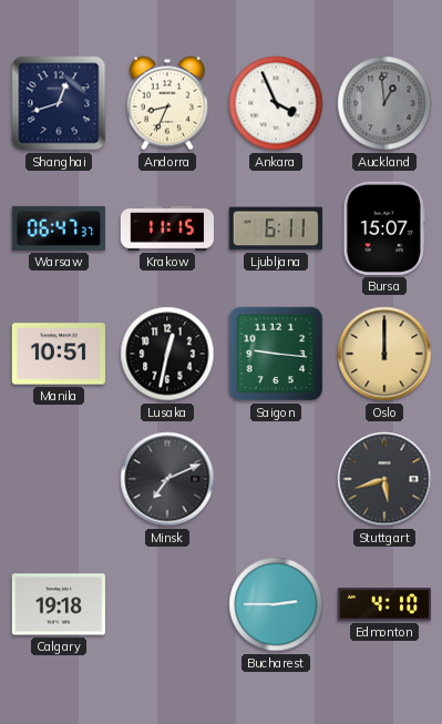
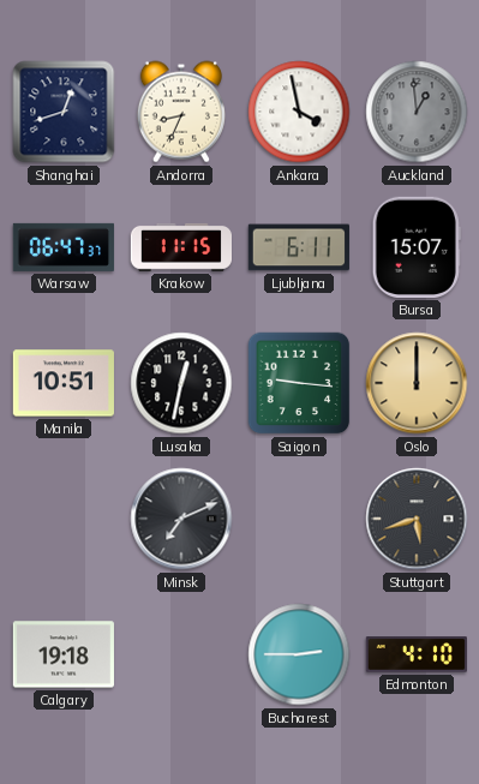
Ankara: 3:56 -> 3:58
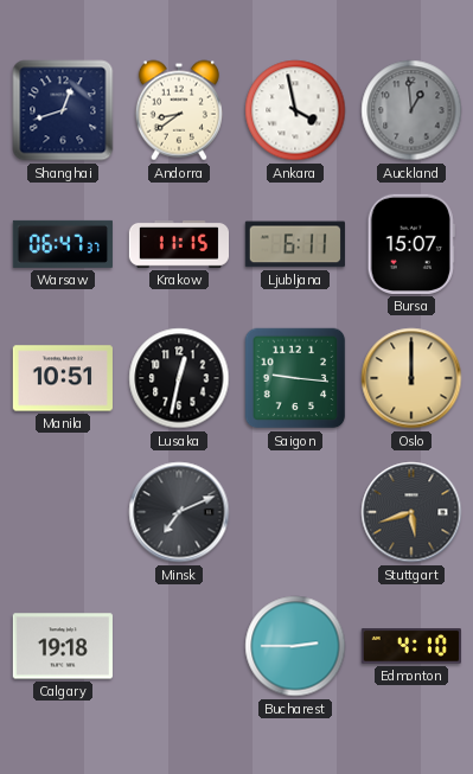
Andorra: 8:34 -> 8:39
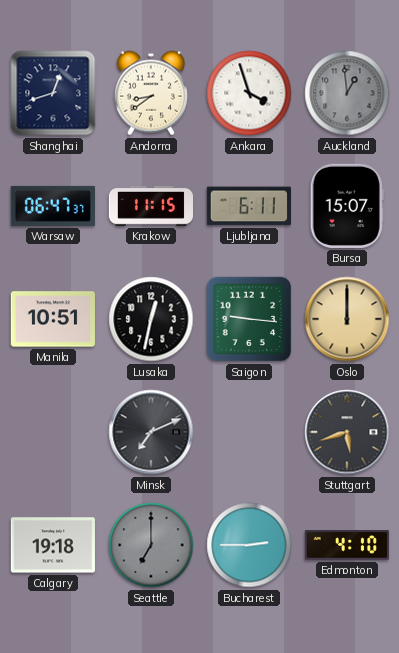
Ankara: 3:58 -> 3:57
Seattle: none -> 7:00
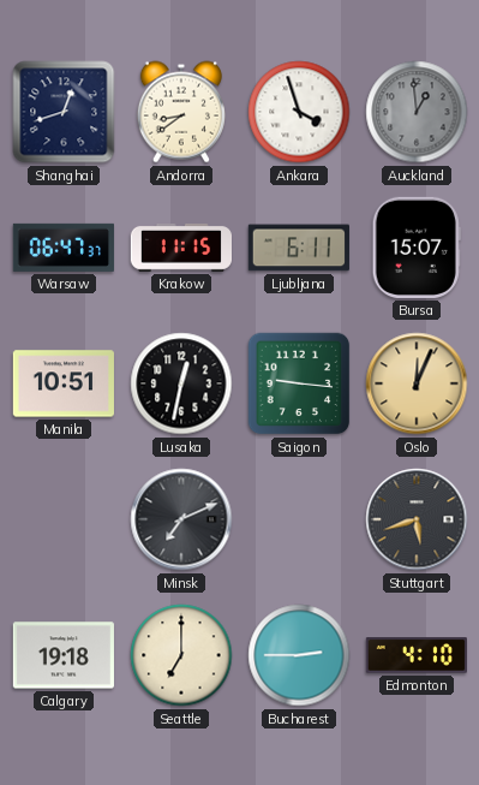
Oslo: 12:00 -> 12:04
Seattle dial: grey -> cream
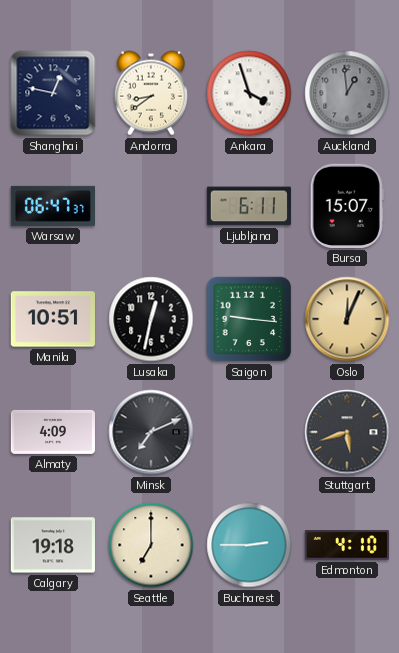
Shanghai: 12:42 -> 12:47
Krakow: 11:15 -> none
Almaty: none -> 4:09
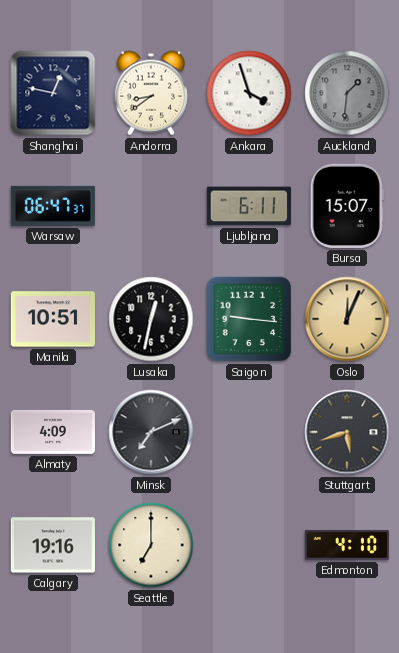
Auckland: 12:59 -> 1:31
Calgary: 19:18 -> 19:16
Bucharest: 2:45 -> none
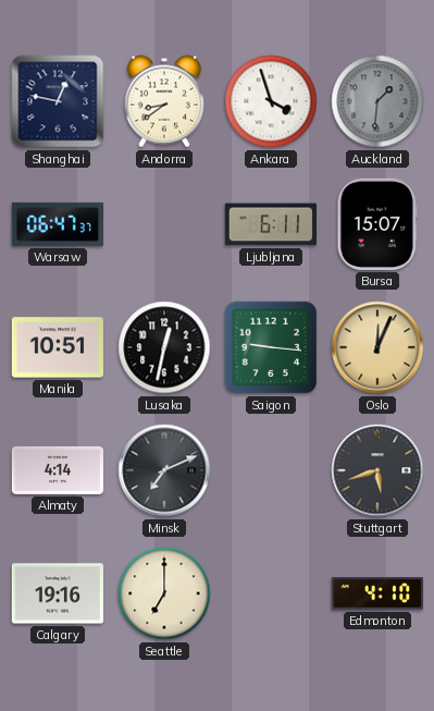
Almaty: 4:09 -> 4:14
